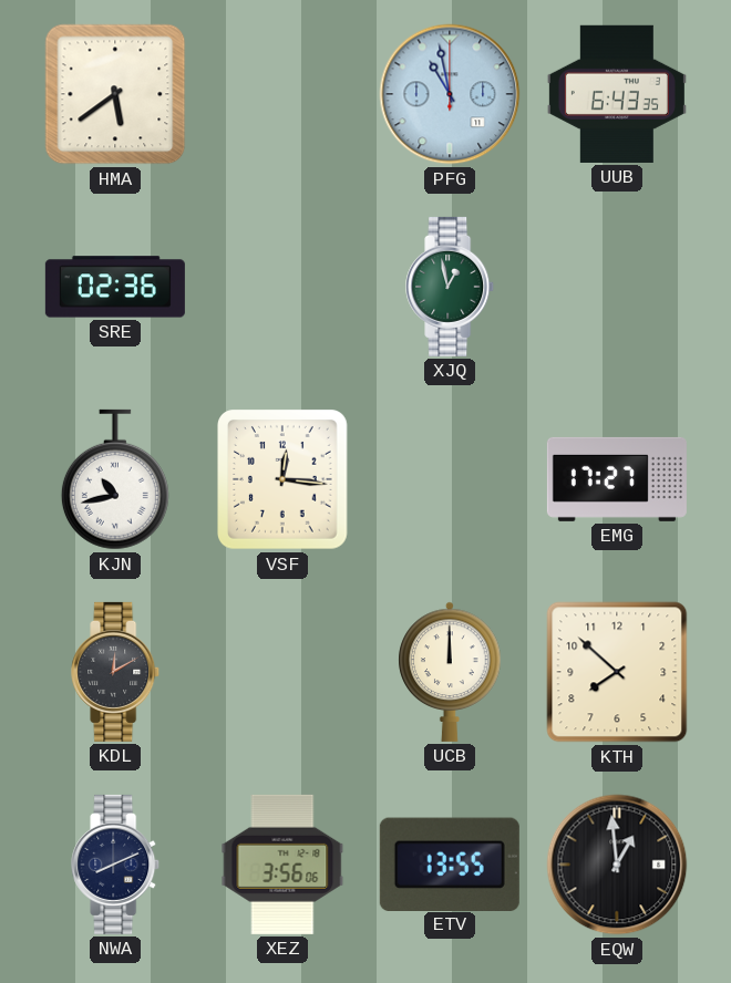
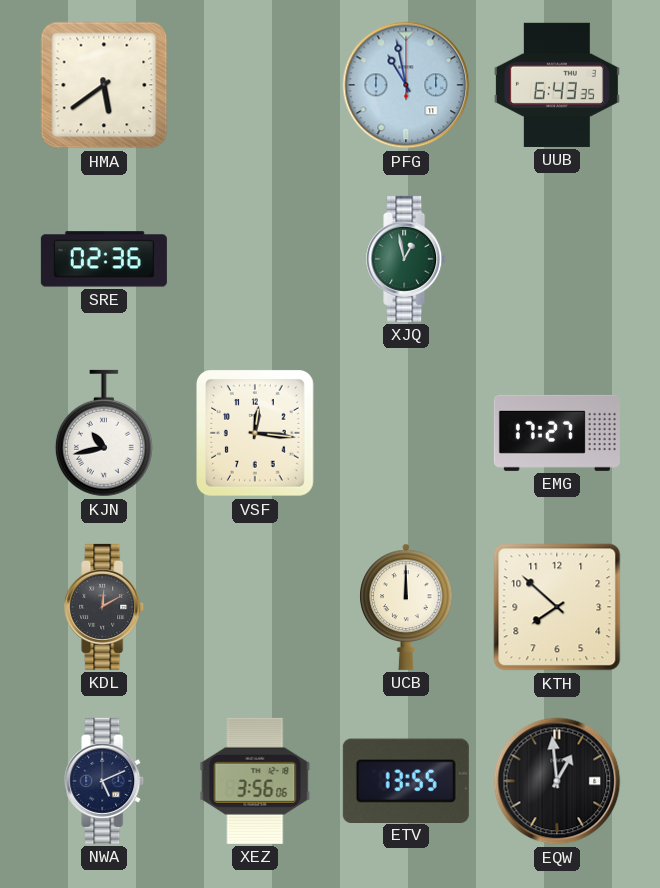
NWA: 8:11 -> 5:11
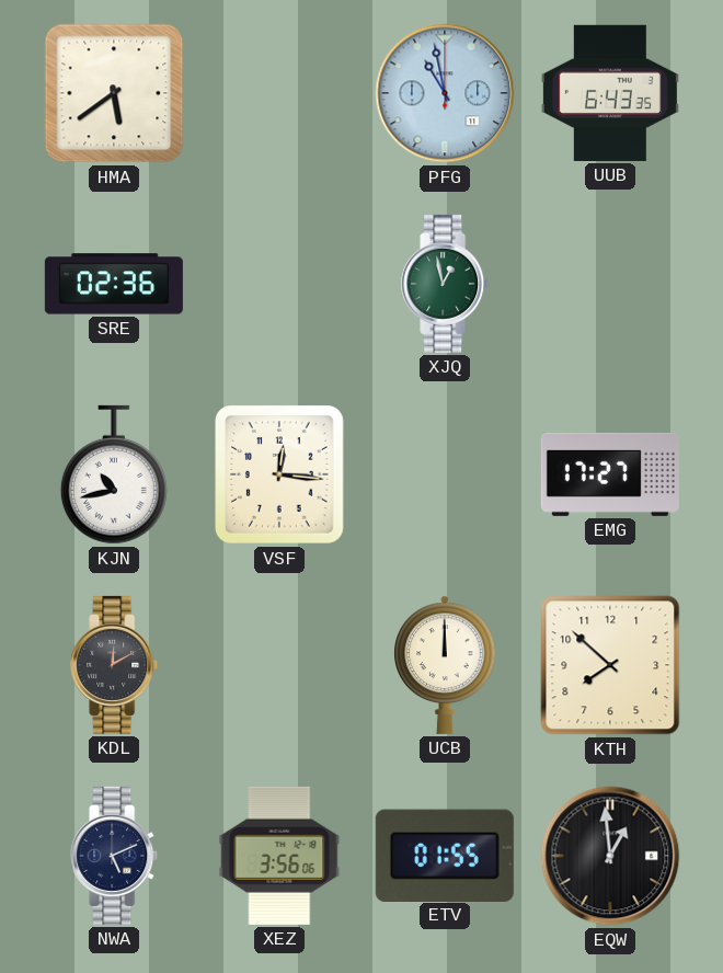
ETV: 13:55 -> 01:55
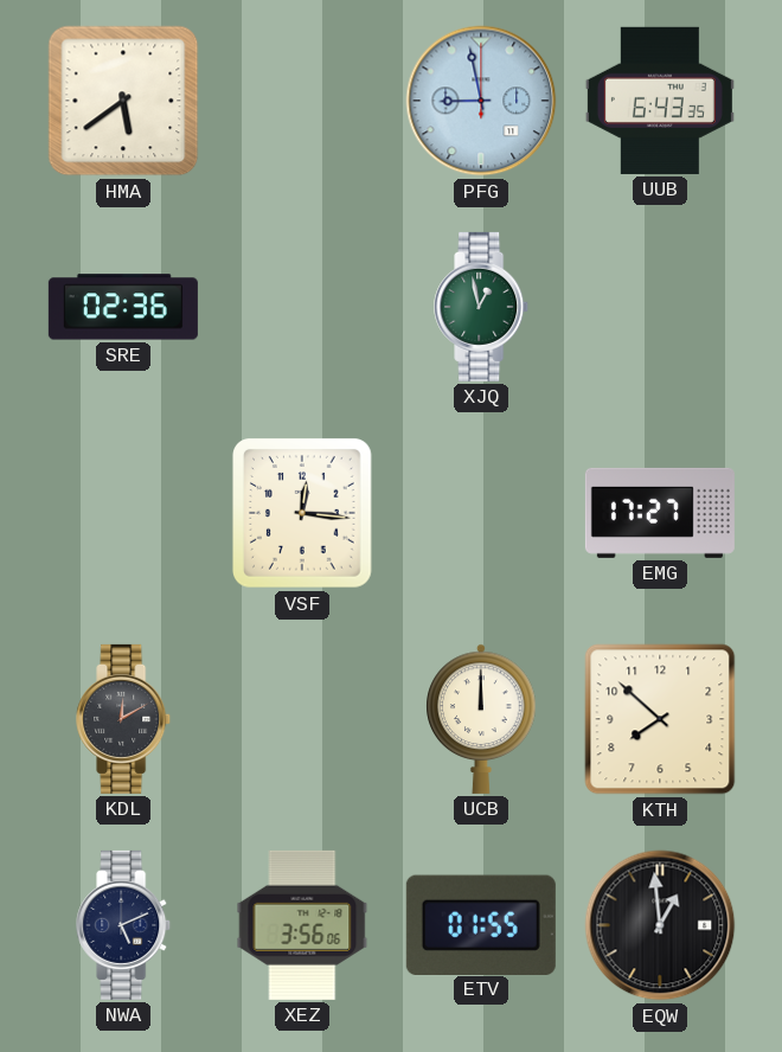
PFG: 10:58 -> 8:58
KJN: 10:43 -> none
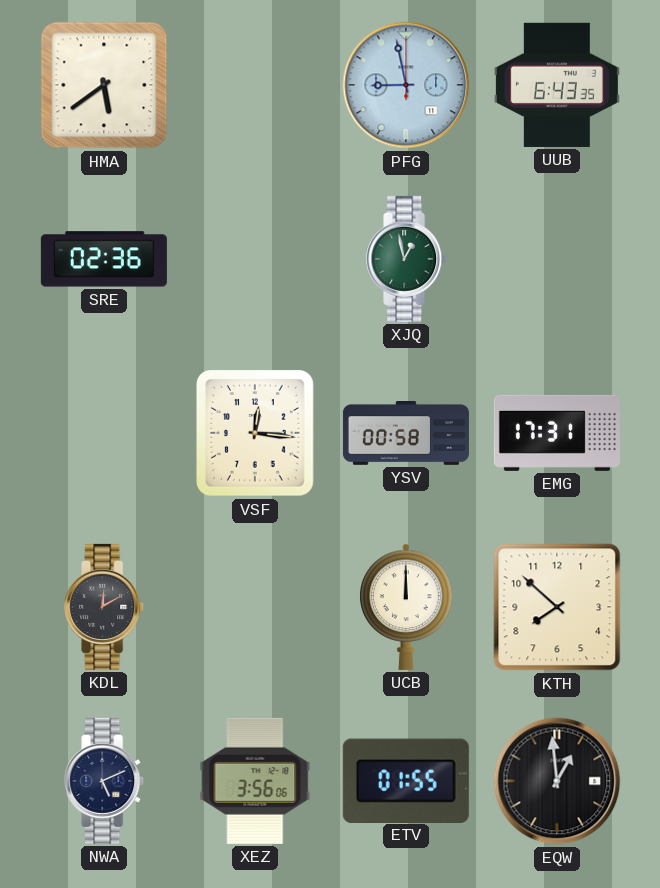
YSV: none -> 00:58
EMG: 17:27 -> 17:31
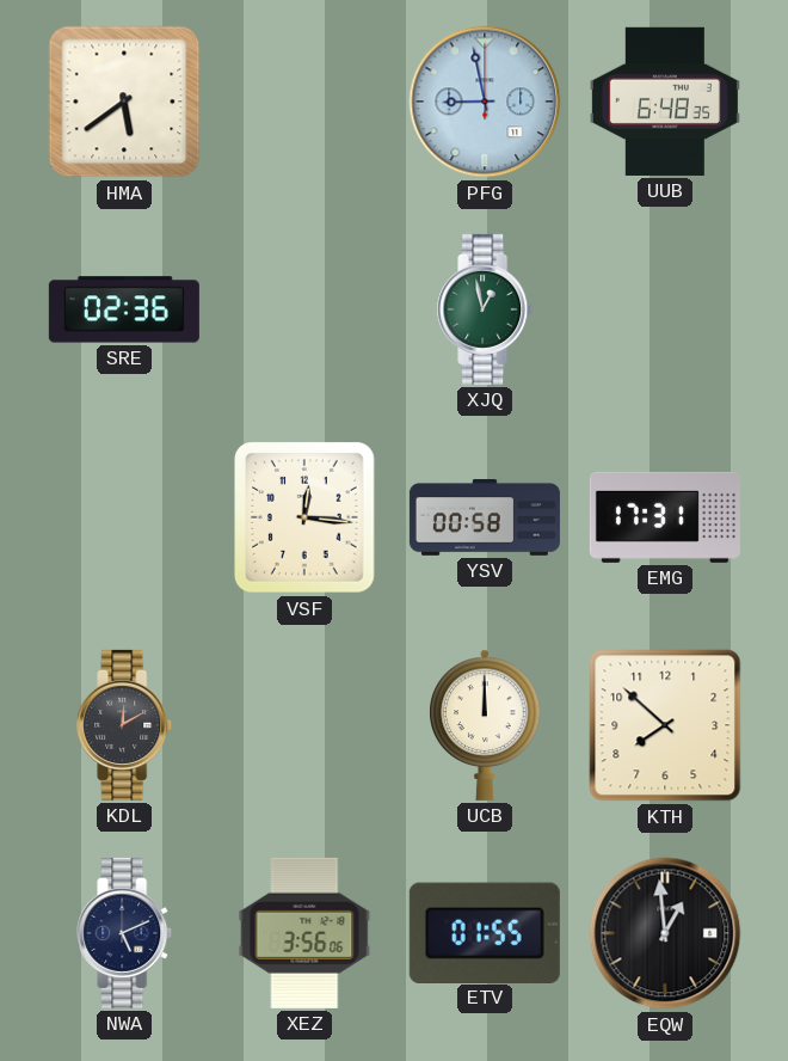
UUB: 6:43 -> 6:48
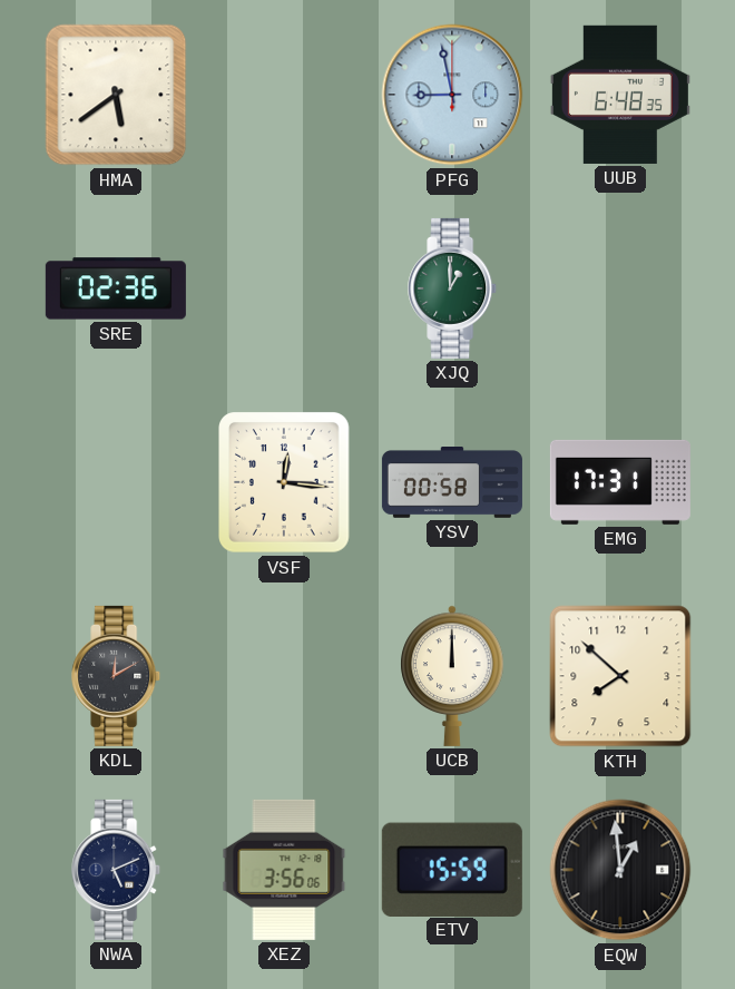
XJQ: 12:58 -> 1:00
ETV: 01:55 -> 15:59
